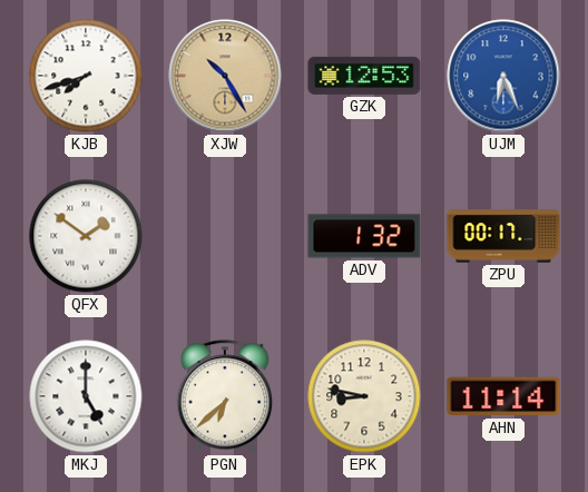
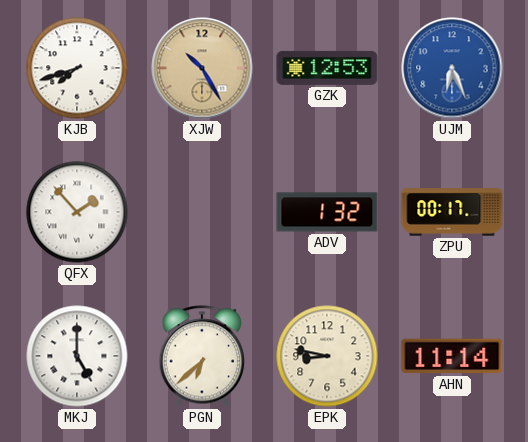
QFX: 1:51 -> 1:53
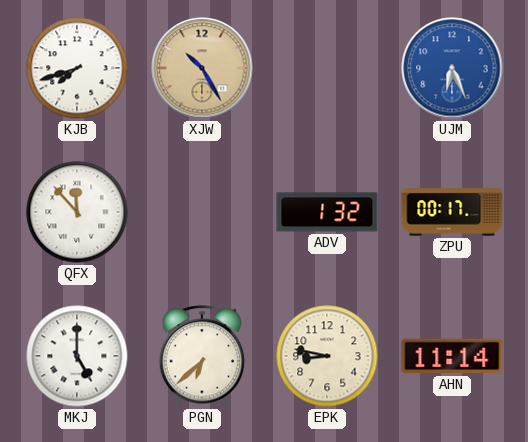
GZK: 12:53 -> none
QFX: 1:53 -> 11:53
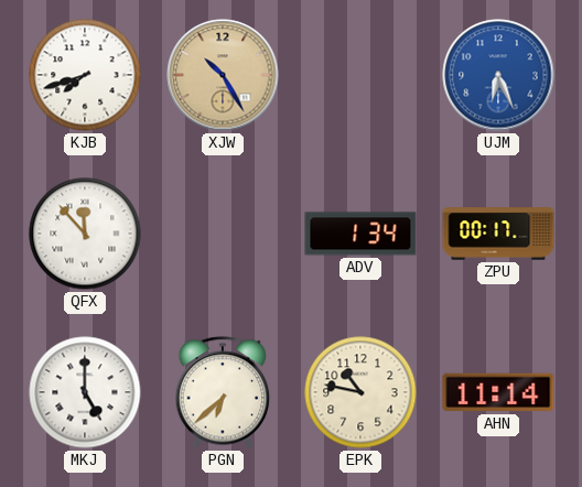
ADV: 1:32 -> 1:34
EPK: 8:47 -> 10:47
